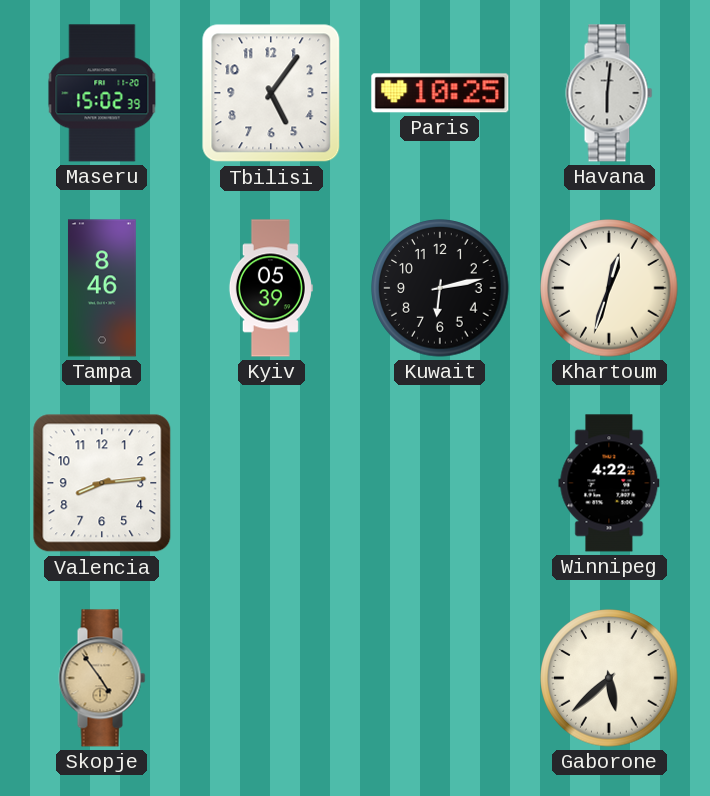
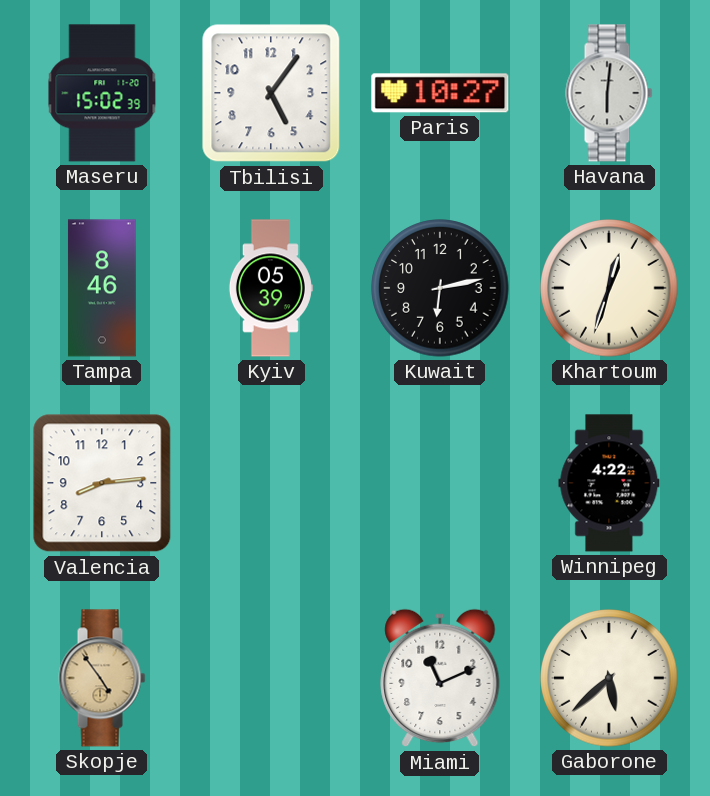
Paris: 10:25 -> 10:27
Miami: none -> 11:11
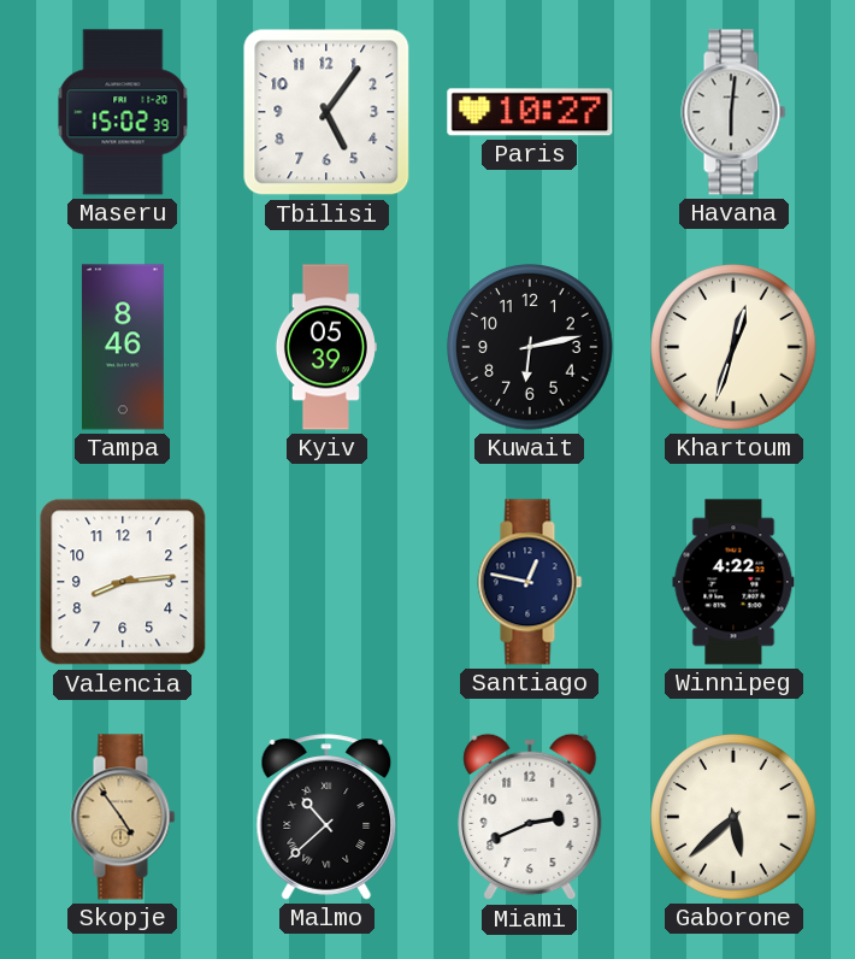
Santiago: none -> 12:47
Malmo: none -> 10:38
Miami: 11:11 -> 2:41
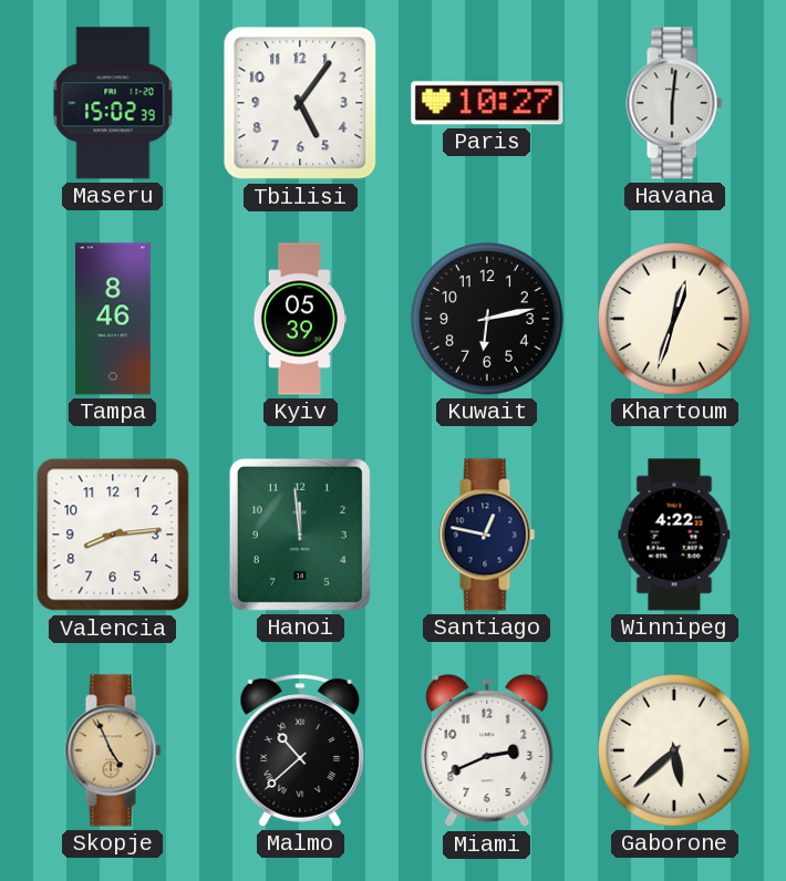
Hanoi: none -> 11:59
Skopje: 4:54 -> 4:56
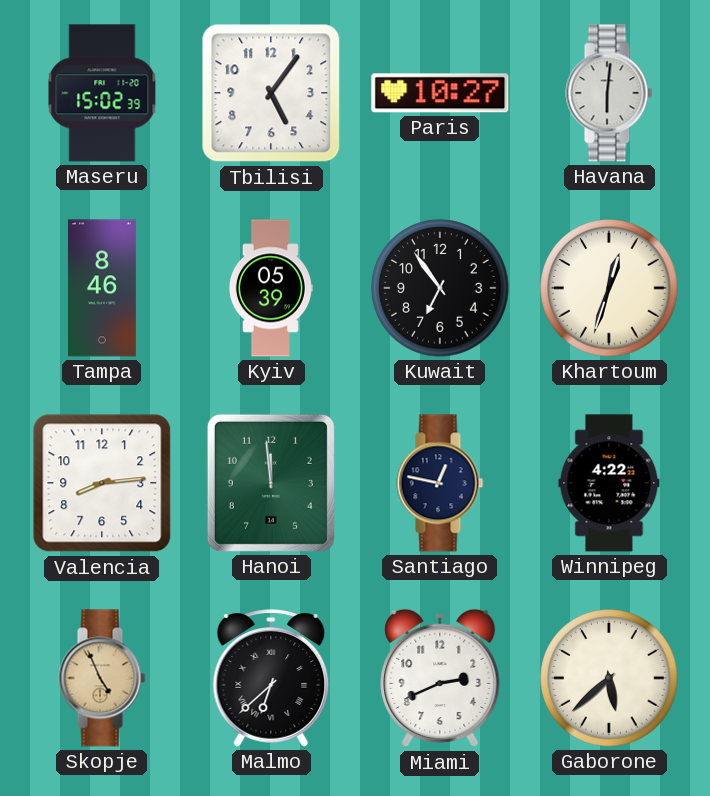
Kuwait: 6:13 -> 6:54
Malmo: 10:38 -> 6:38
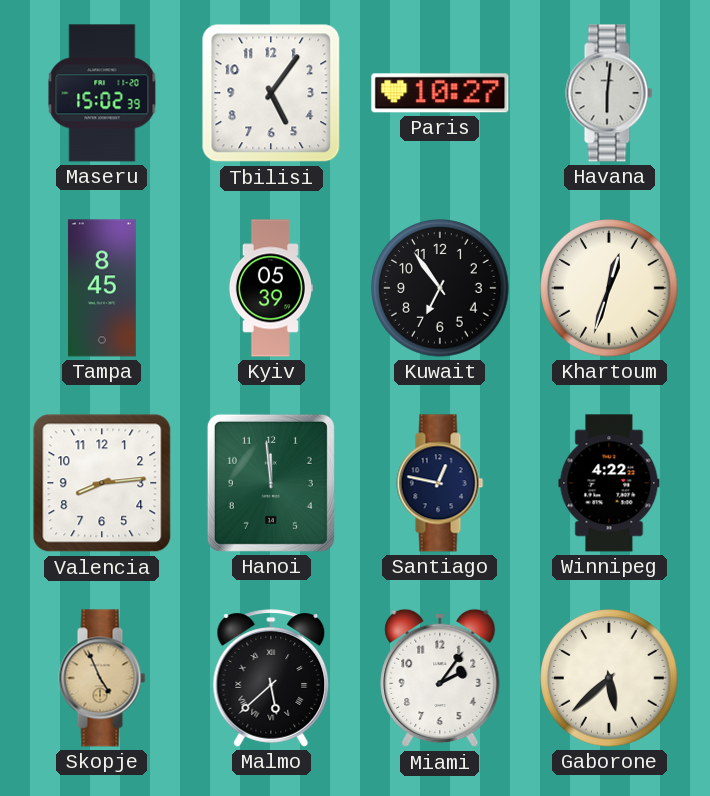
Tampa: 8:46 -> 8:45
Malmo: 6:38 -> 5:38
Miami: 2:41 -> 2:06
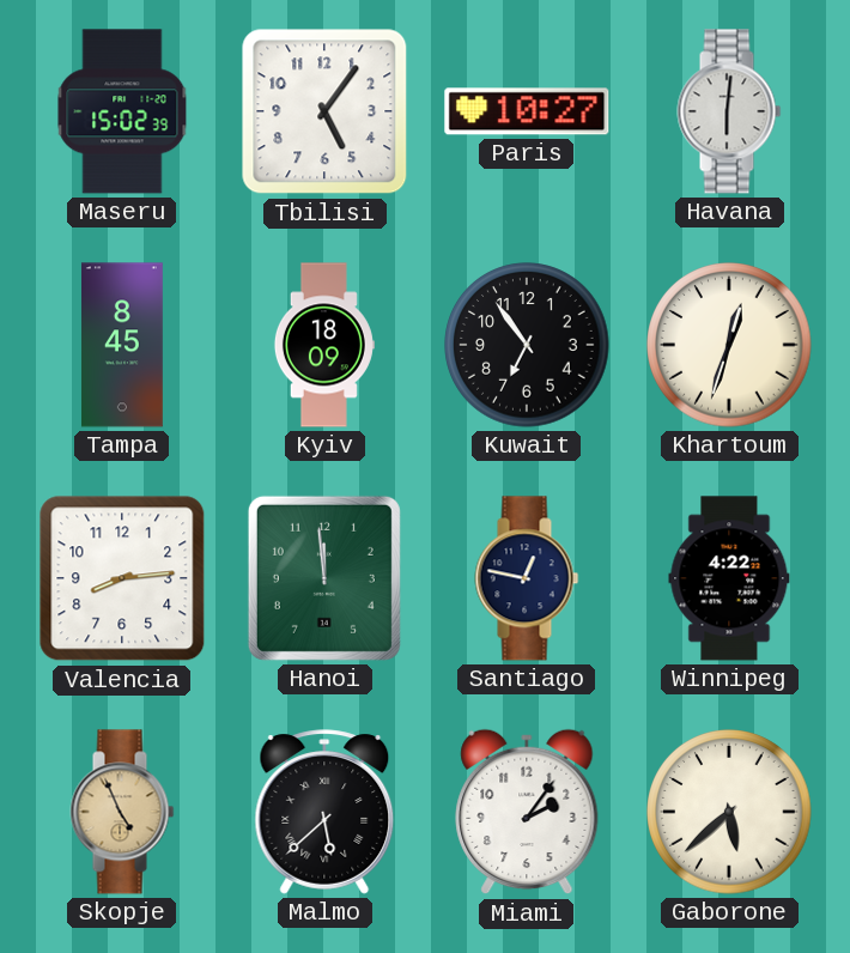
Kyiv: 05:39 -> 18:09
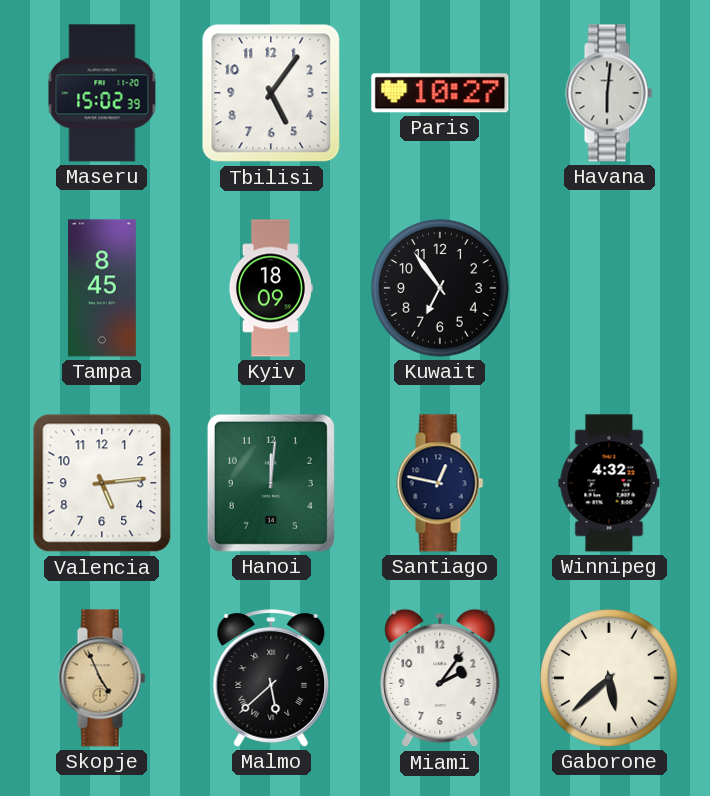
Khartoum: 12:33 -> none
Valencia: 8:14 -> 5:14
Hanoi: 11:59 -> 12:01
Winnipeg: 4:22 -> 4:32
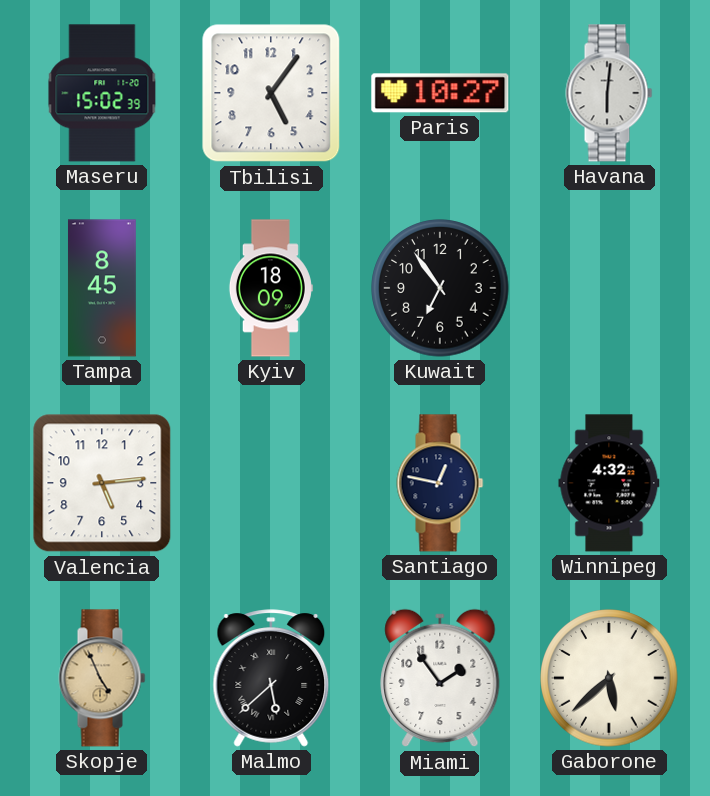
Hanoi: 12:01 -> none
Miami: 2:06 -> 1:54
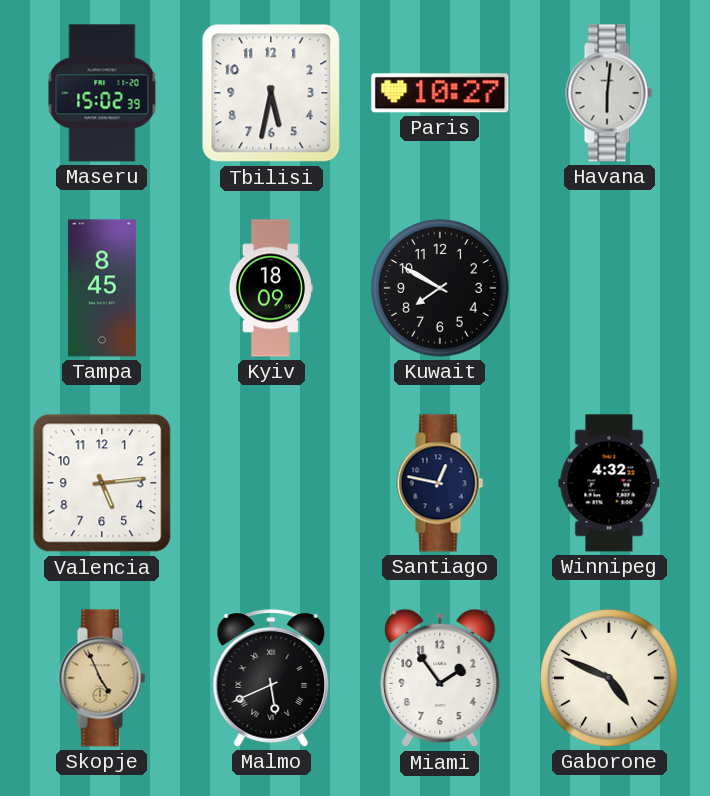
Tbilisi: 5:06 -> 5:32
Kuwait: 6:54 -> 7:50
Malmo: 5:38 -> 5:41
Gaborone: 5:38 -> 4:49
